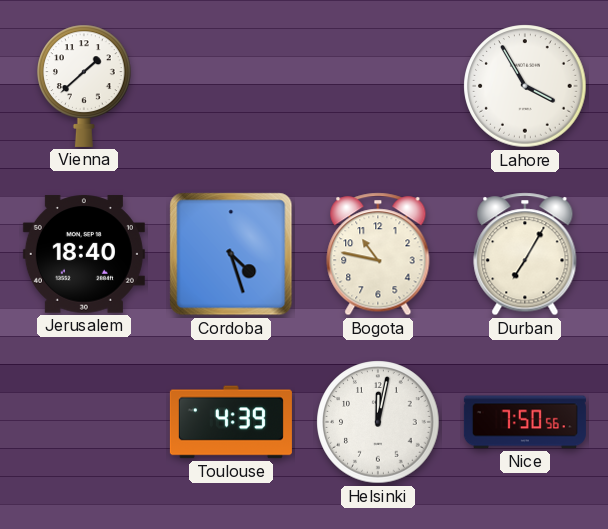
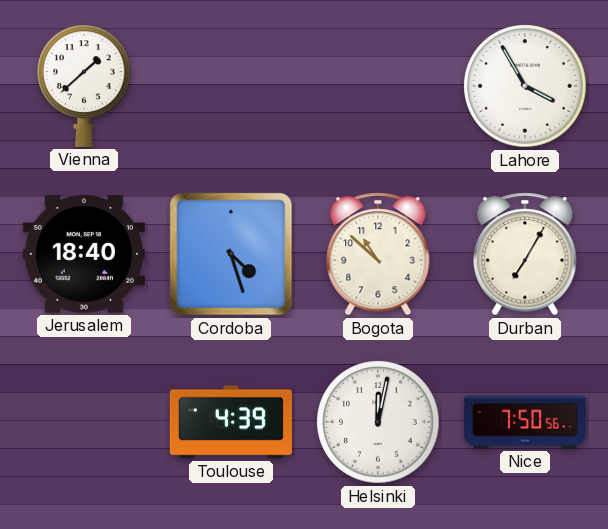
Bogota: 10:47 -> 10:52
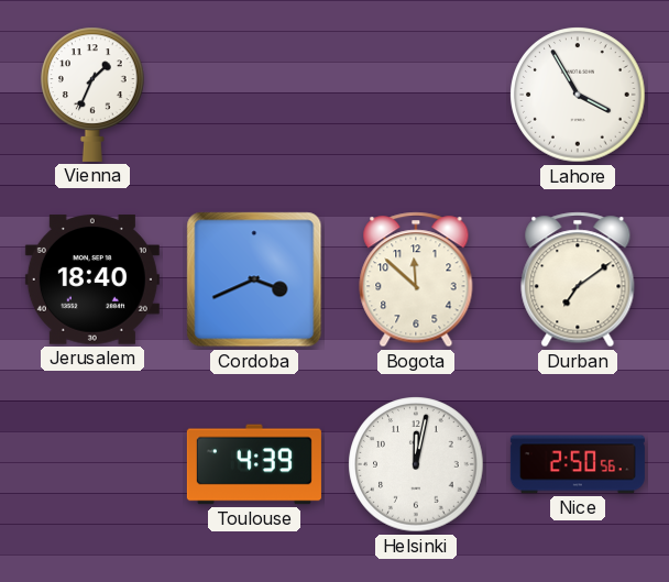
Vienna: 1:38 -> 1:34
Cordoba: 4:27 -> 3:41
Bogota: 10:52 -> 11:52
Durban: 7:05 -> 7:09
Nice: 7:50 -> 2:50
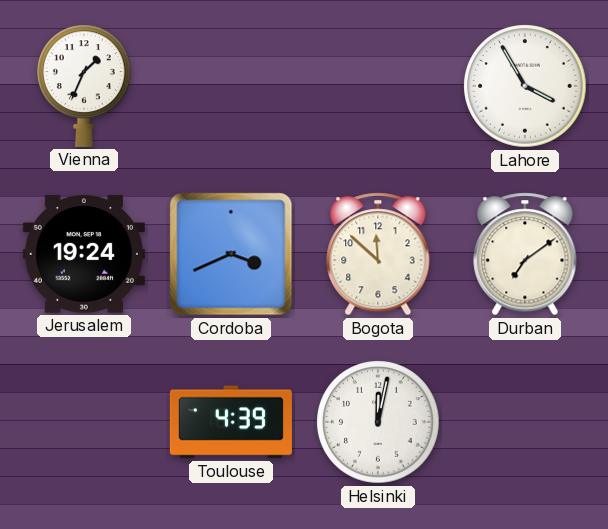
Jerusalem: 18:40 -> 19:24
Nice: 2:50 -> none
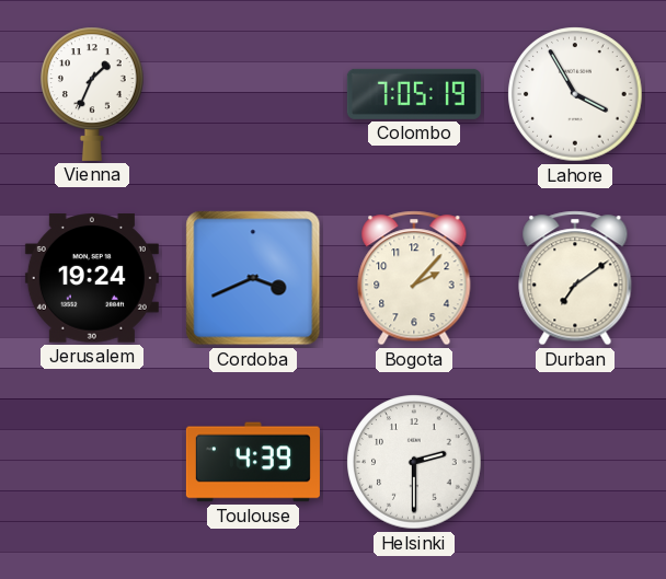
Colombo: none -> 7:05
Bogota: 11:52 -> 2:07
Helsinki: 12:02 -> 2:30
